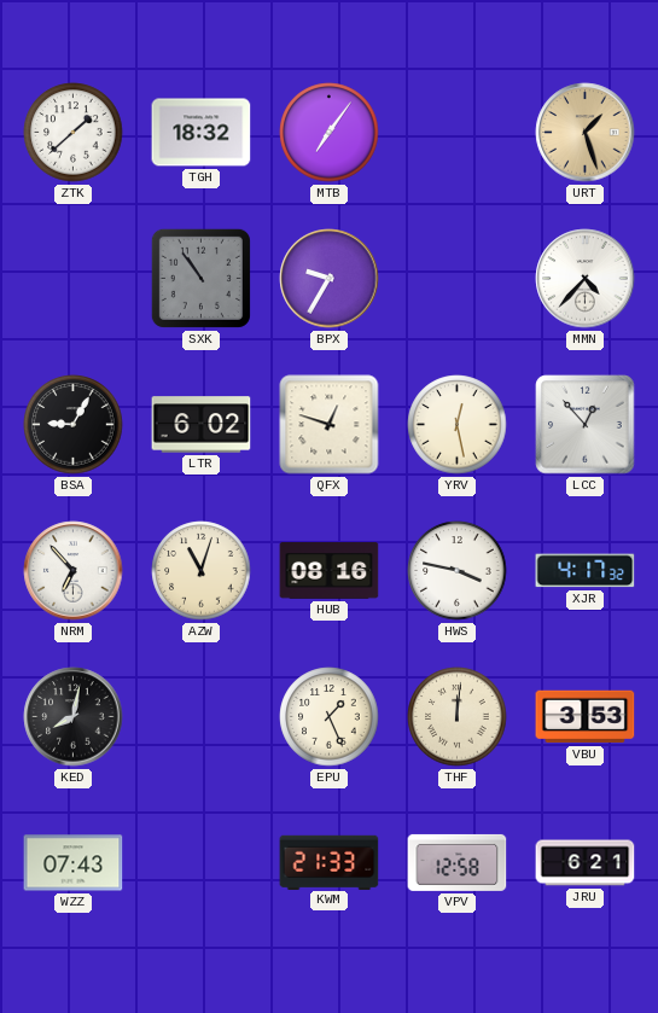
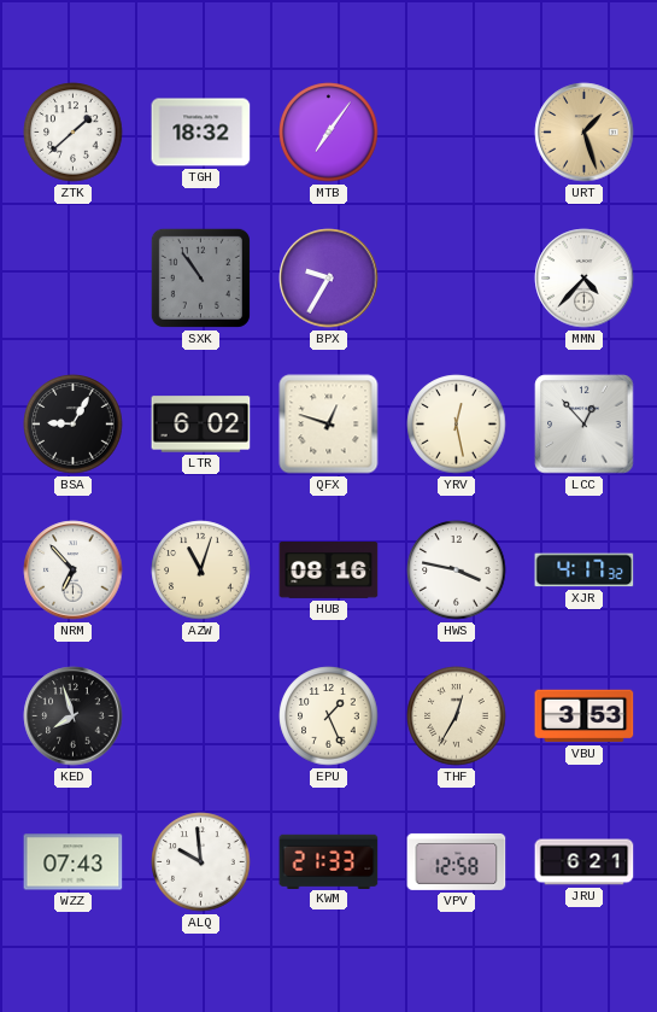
KED: 8:02 -> 7:57
THF: 12:01 -> 12:35
ALQ: none -> 9:59
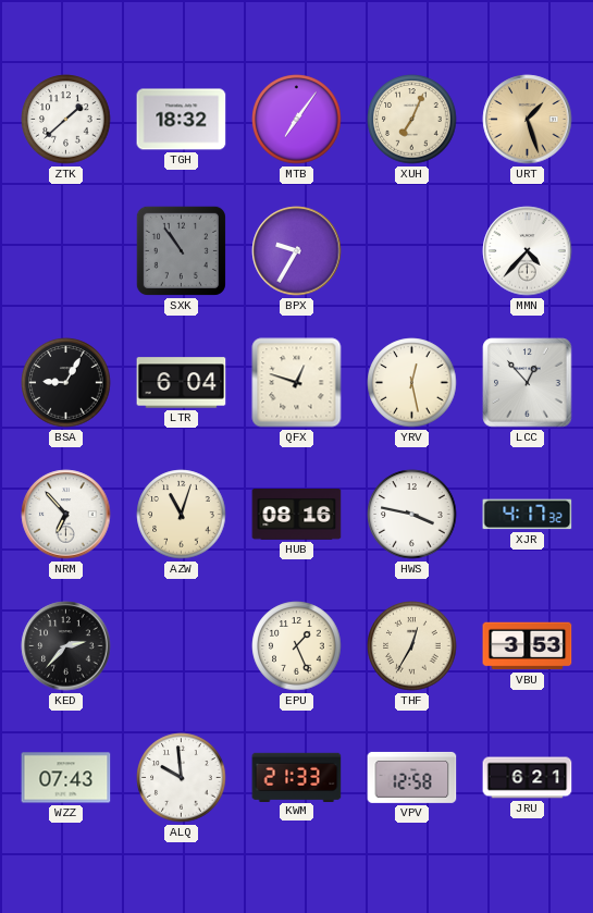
XUH: none -> 7:04
LTR: 6:02 -> 6:04
KED: 7:57 -> 2:37
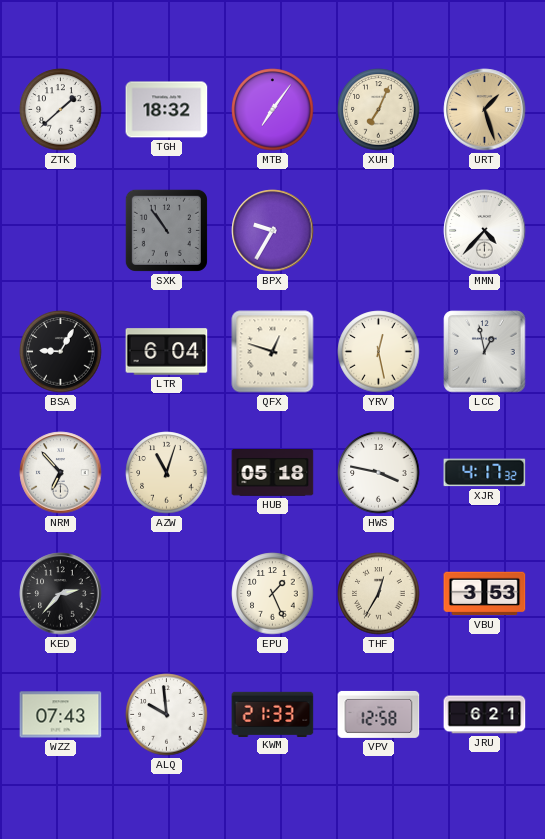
LCC: 12:53 -> 12:58
HUB: 08:16 -> 05:18
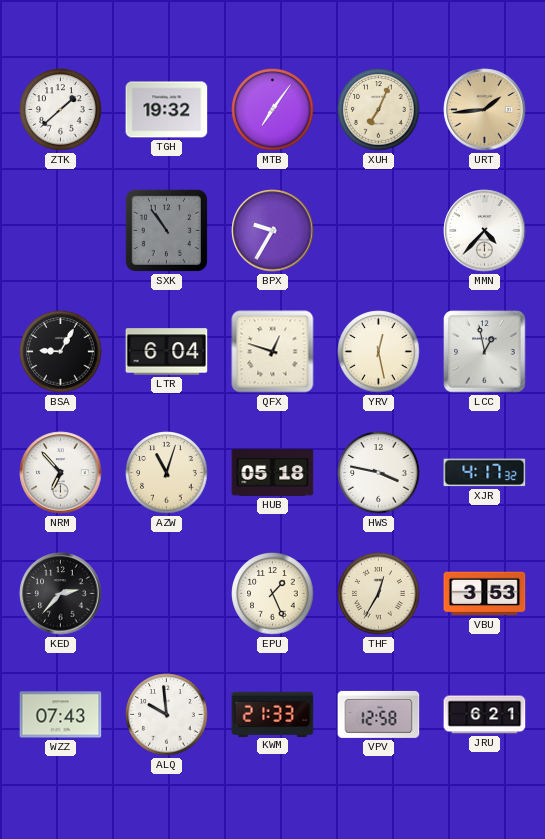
TGH: 18:32 -> 19:32
URT: 1:27 -> 1:44
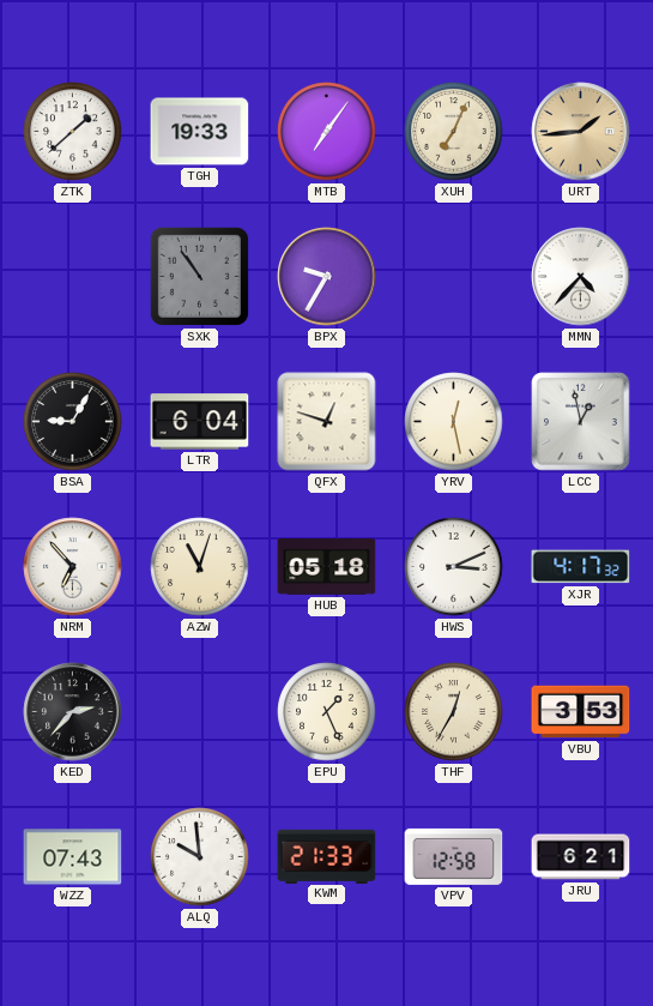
TGH: 19:32 -> 19:33
HWS: 3:47 -> 3:11
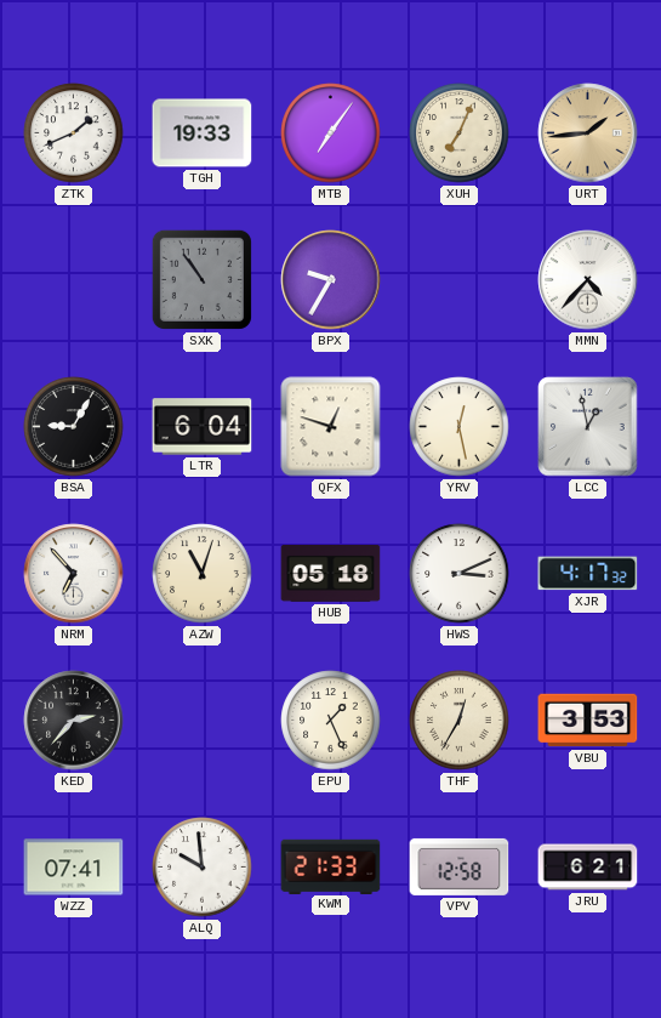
ZTK: 1:38 -> 1:41
WZZ: 07:43 -> 07:41
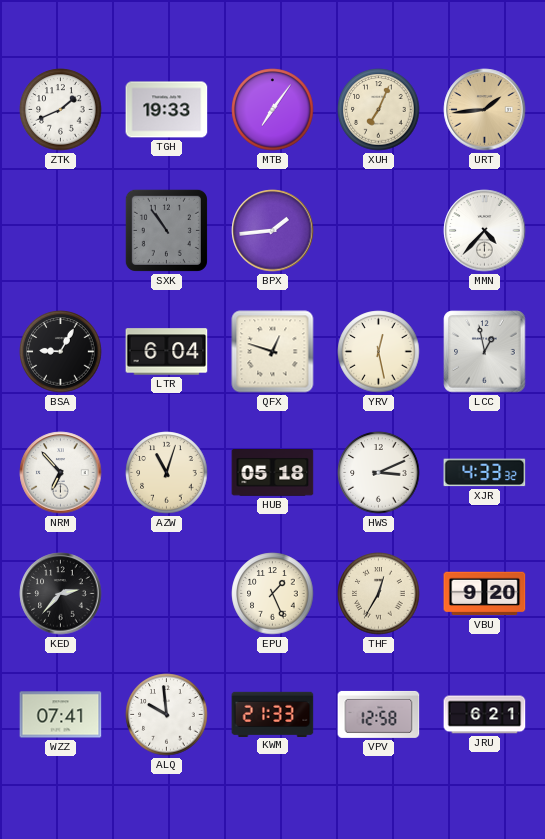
BPX: 9:35 -> 1:44
XJR: 4:17 -> 4:33
VBU: 3:53 -> 9:20
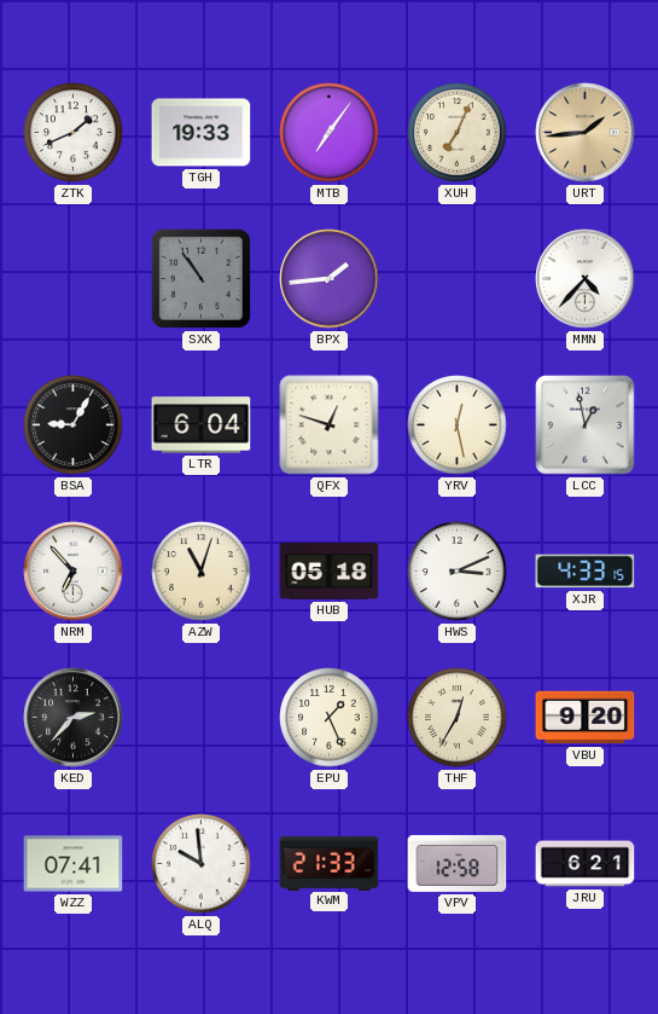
XJR: 4:33:32 -> 4:33:15
